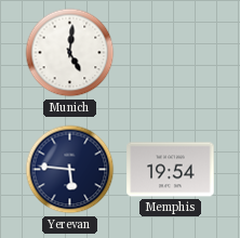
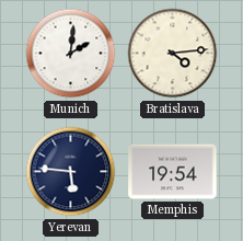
Munich: 5:01 -> 2:01
Bratislava: none -> 4:14
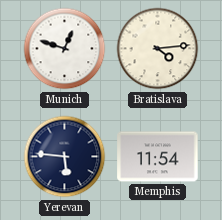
Munich: 2:01 -> 12:48
Memphis: 19:54 -> 11:54
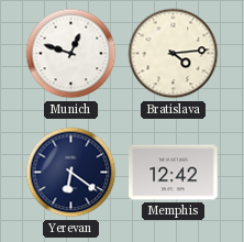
Yerevan: 5:46 -> 6:21
Memphis: 11:54 -> 12:42
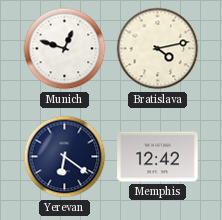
Bratislava: 4:14 -> 4:13
